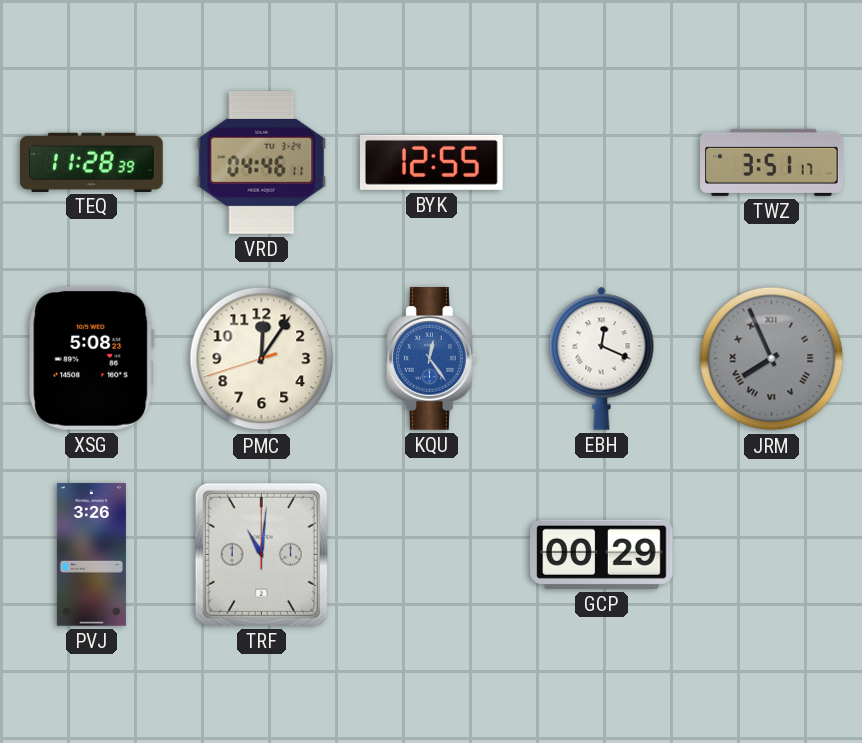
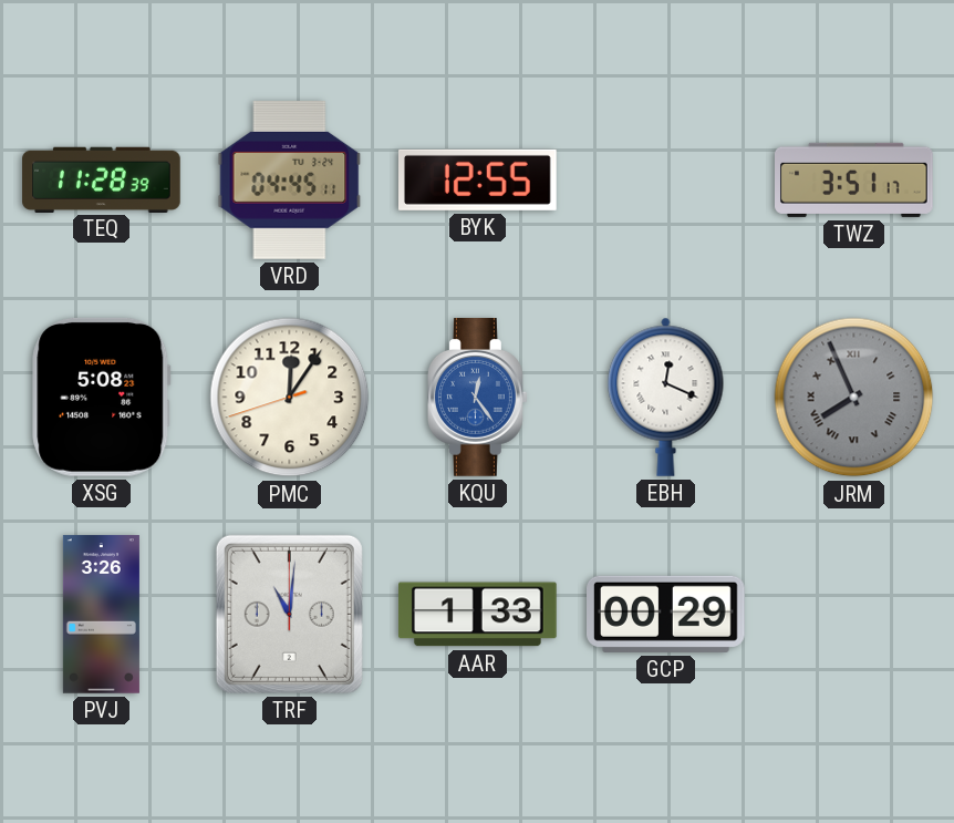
VRD: 04:46 -> 04:45
AAR: none -> 1:33
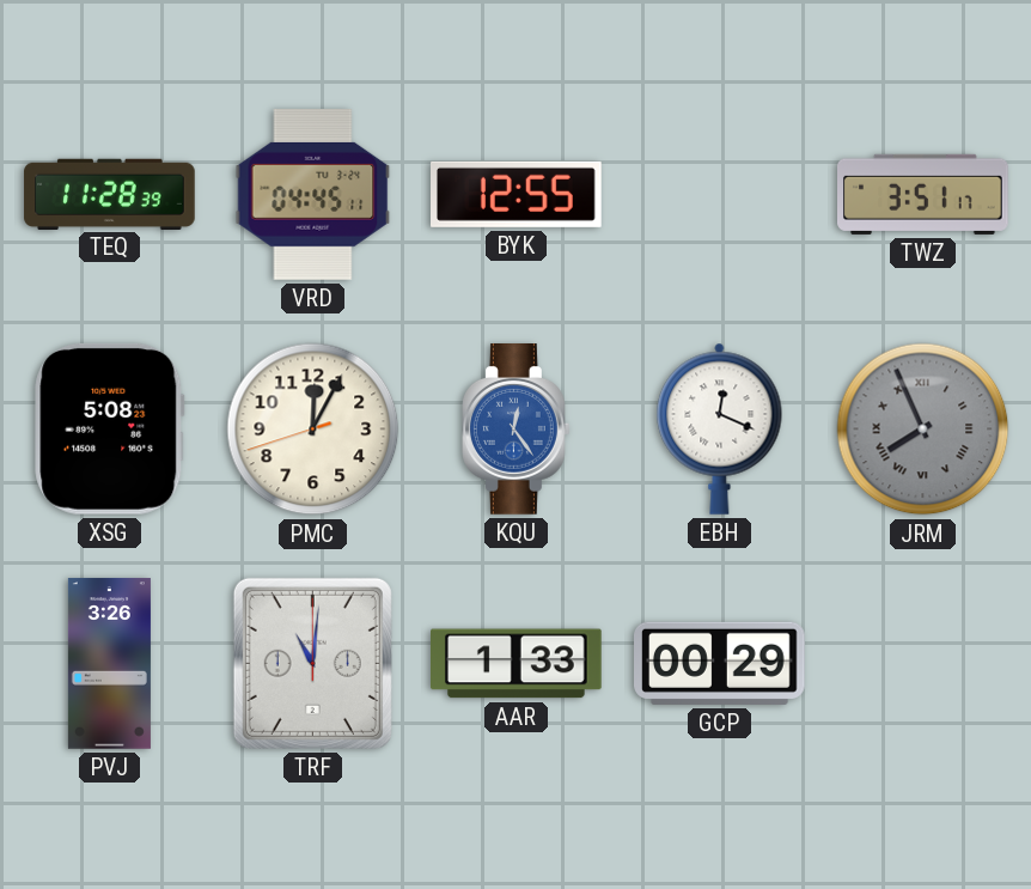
PMC: 12:05 -> 12:04
